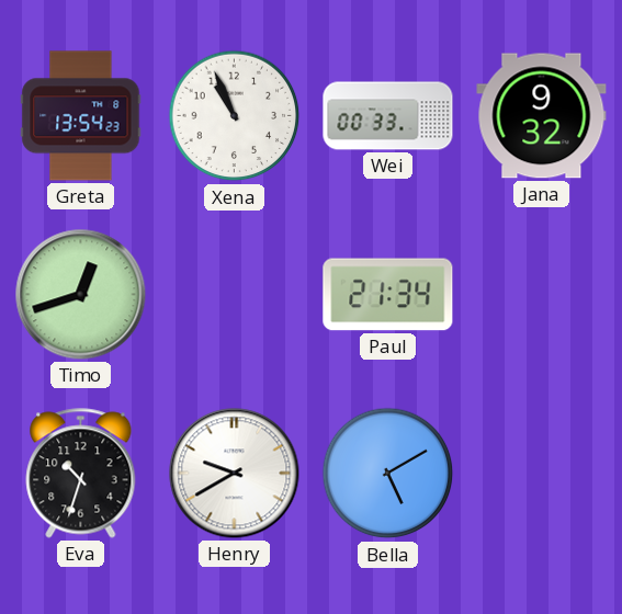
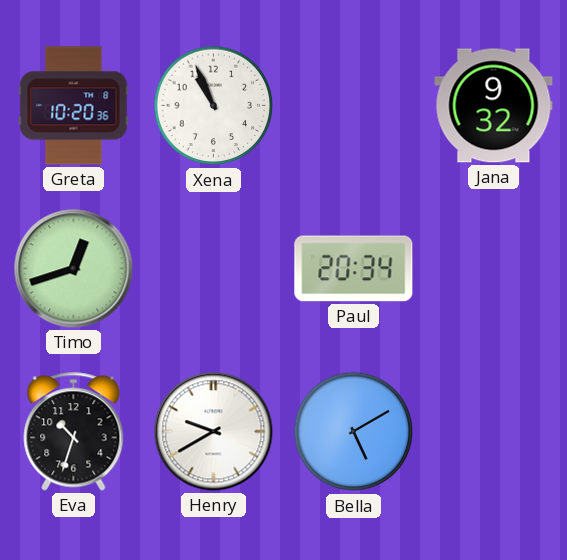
Greta: 13:54 -> 10:20
Wei: 00:33 -> none
Paul: 21:34 -> 20:34
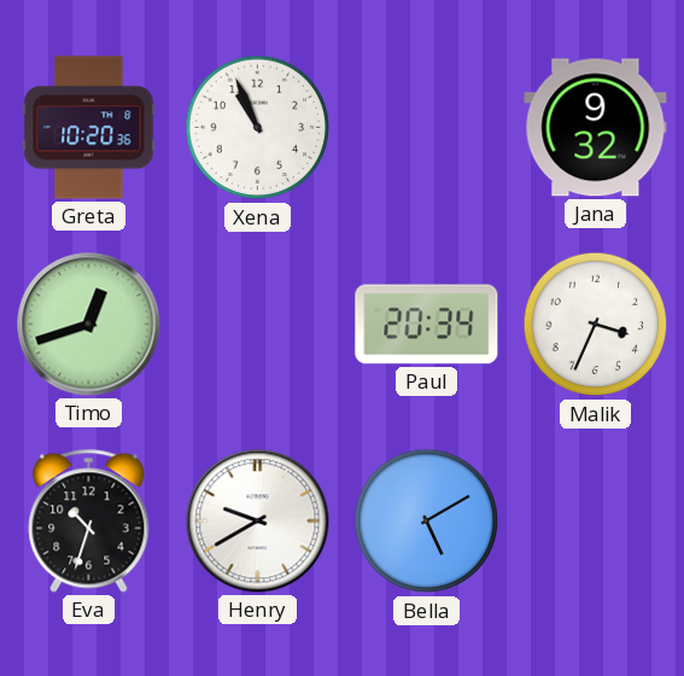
Malik: none -> 3:34
